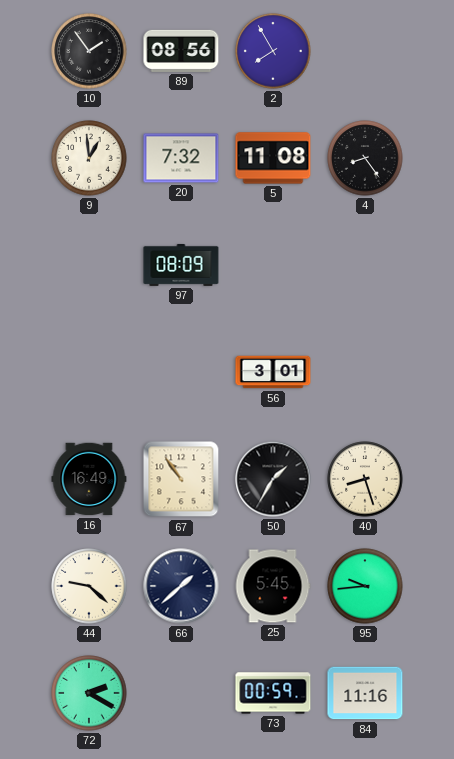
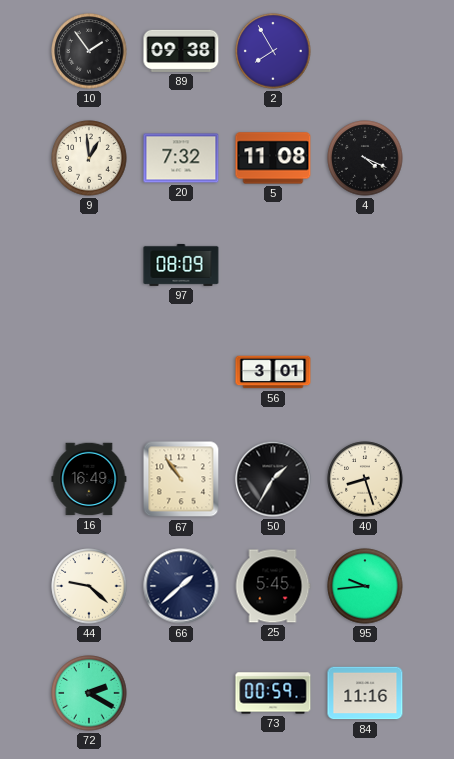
89: 08:56 -> 09:38
4: 8:24 -> 4:19
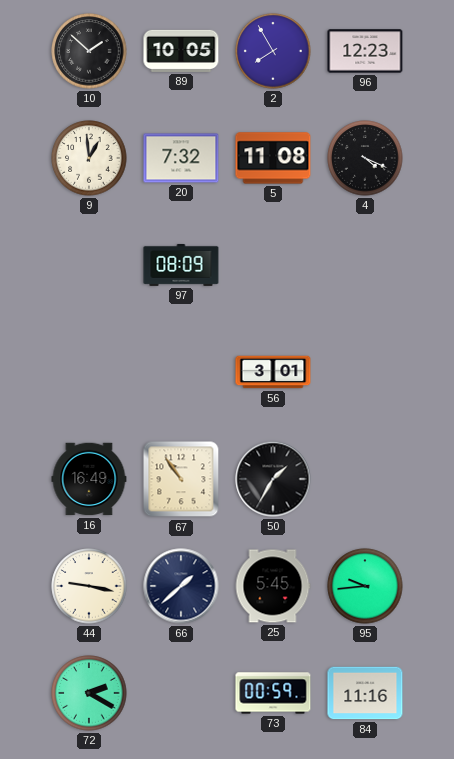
10: 1:54 -> 1:52
89: 09:38 -> 10:05
96: none -> 12:23
40: 8:27 -> none
44: 9:22 -> 9:17
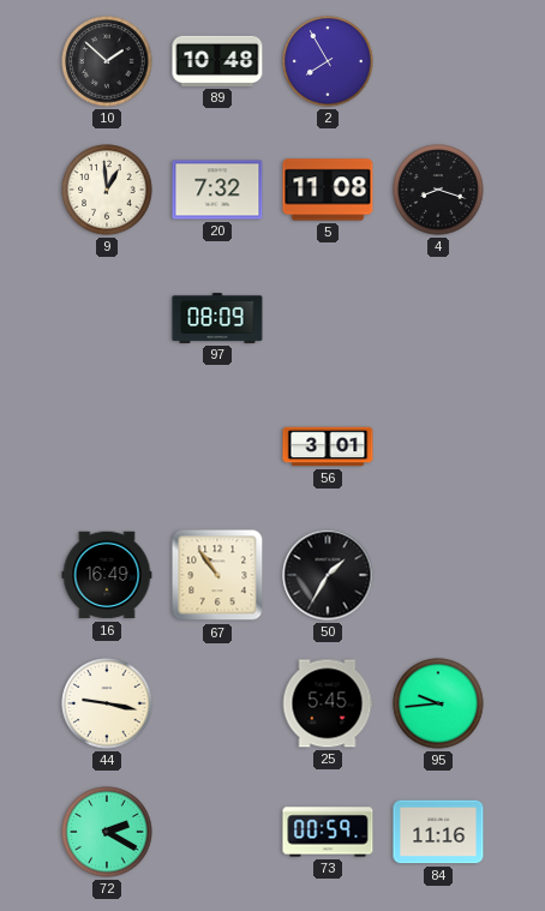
89: 10:05 -> 10:48
96: 12:23 -> none
4: 4:19 -> 8:18
66: 1:38 -> none
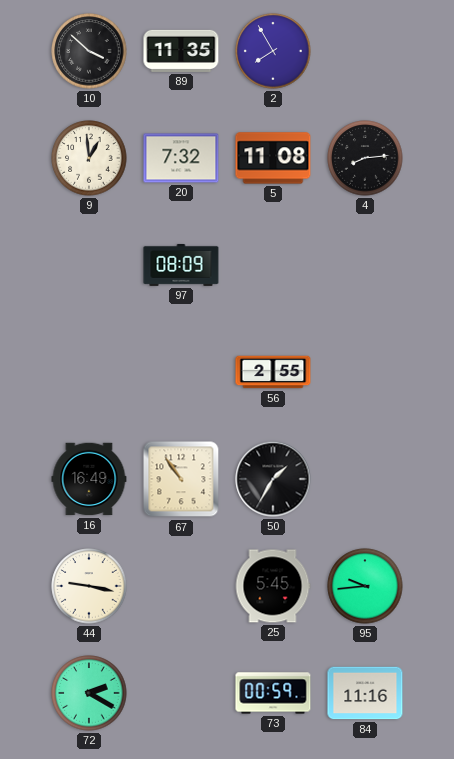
10: 1:52 -> 3:52
89: 10:48 -> 11:35
4: 8:18 -> 8:14
56: 3:01 -> 2:55
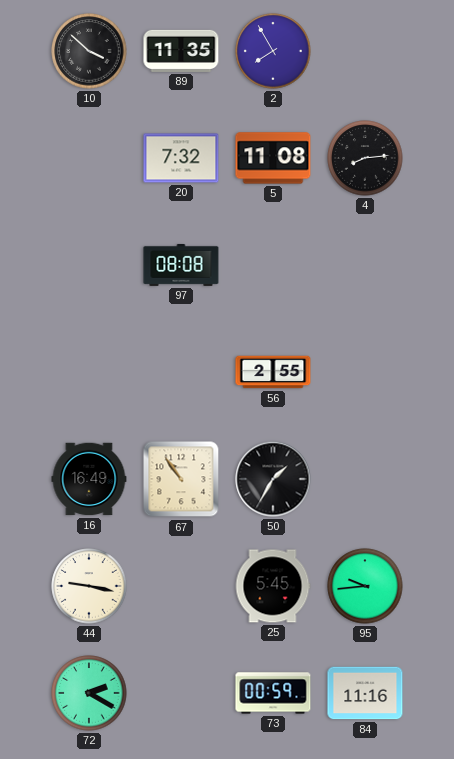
9: 12:59 -> none
97: 08:09 -> 08:08
